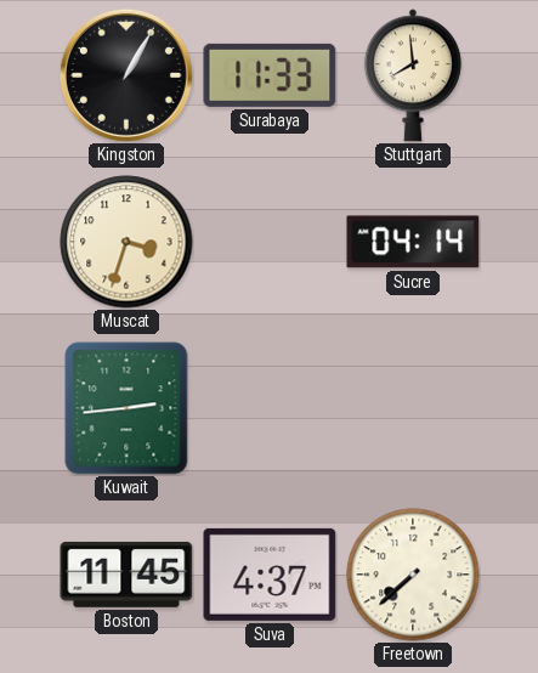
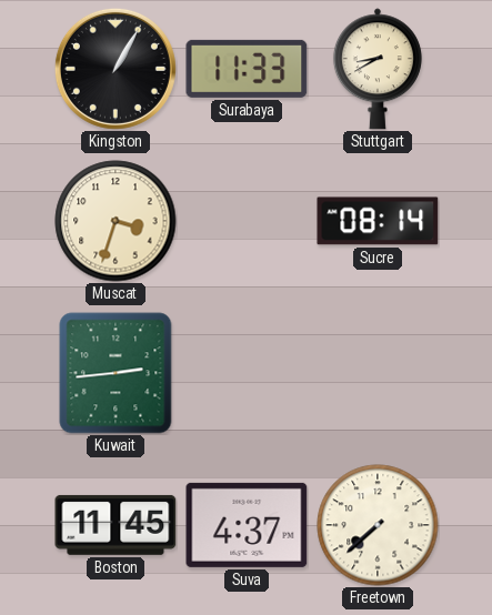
Stuttgart: 7:59 -> 8:40
Sucre: 04:14 -> 08:14
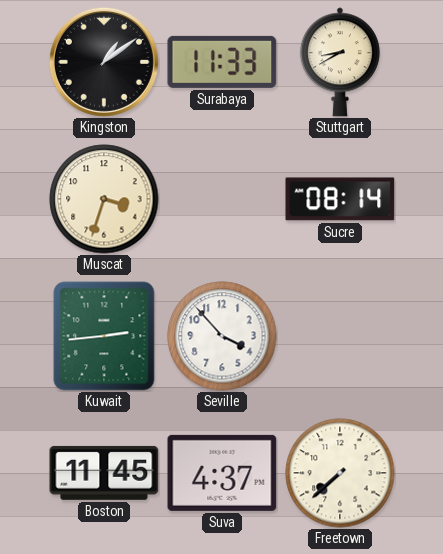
Kingston: 1:05 -> 1:09
Seville: none -> 3:53
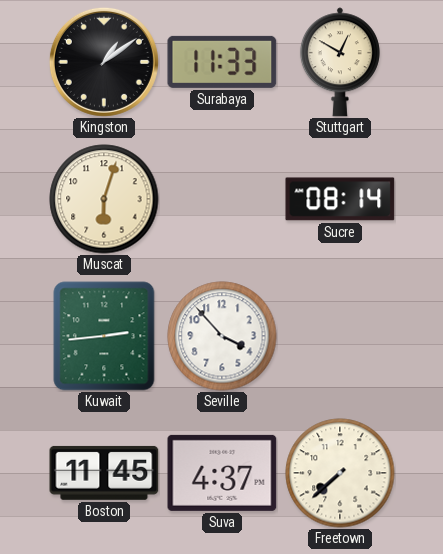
Stuttgart: 8:40 -> 12:50
Muscat: 3:33 -> 6:03
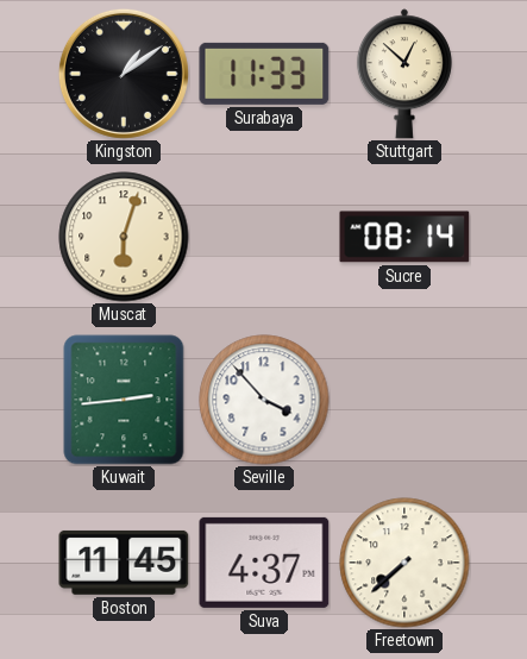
Stuttgart: 12:50 -> 12:52
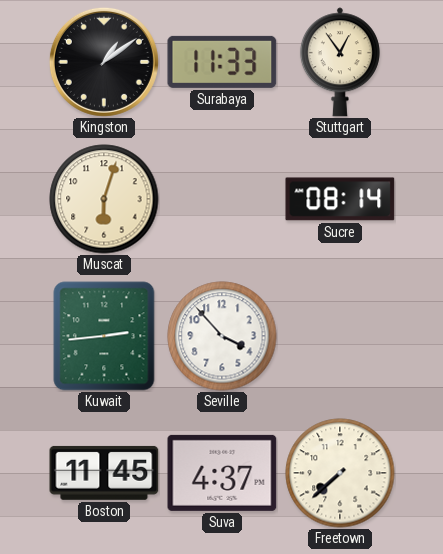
Stuttgart: 12:52 -> 12:54
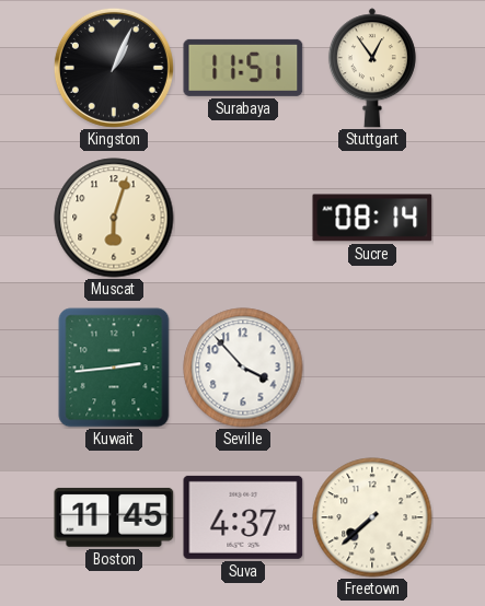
Kingston: 1:09 -> 1:04
Surabaya: 11:33 -> 11:51
